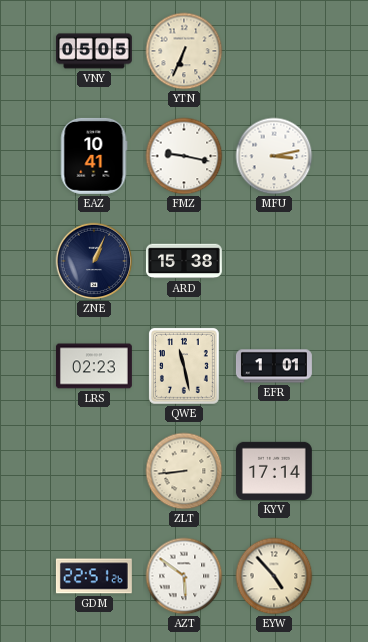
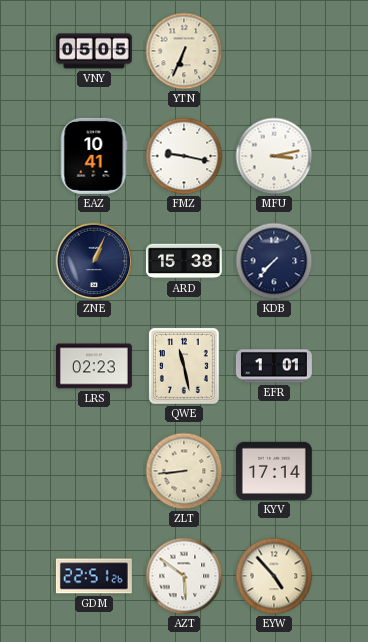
KDB: none -> 7:37
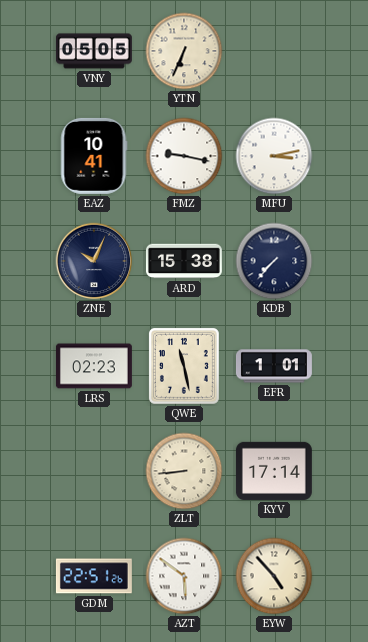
ZNE: 1:04 -> 10:04
